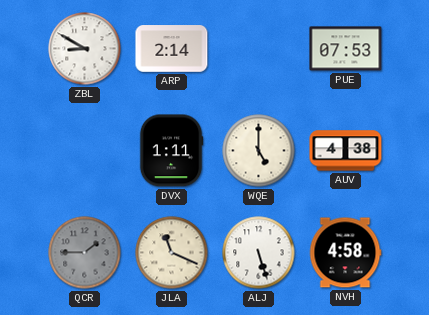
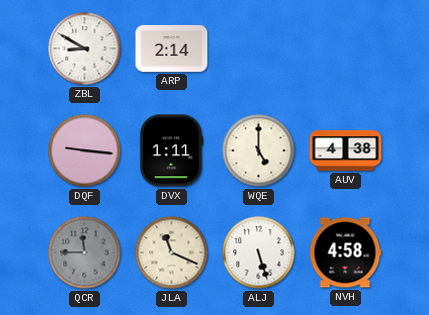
PUE: 07:53 -> none
DQF: none -> 9:16
QCR: 1:45 -> 11:45
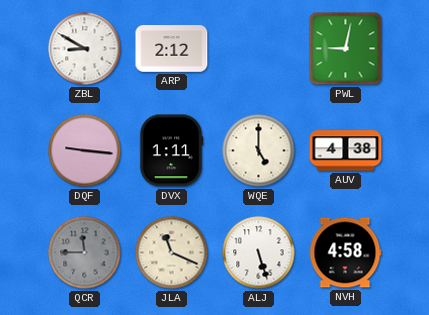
ARP: 2:14 -> 2:12
PWL: none -> 9:02
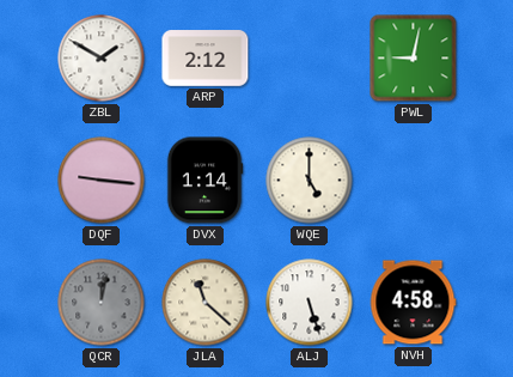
ZBL: 8:50 -> 1:50
DVX: 1:11 -> 1:14
AUV: 4:38 -> none
QCR: 11:45 -> 12:02
JLA: 11:19 -> 11:22
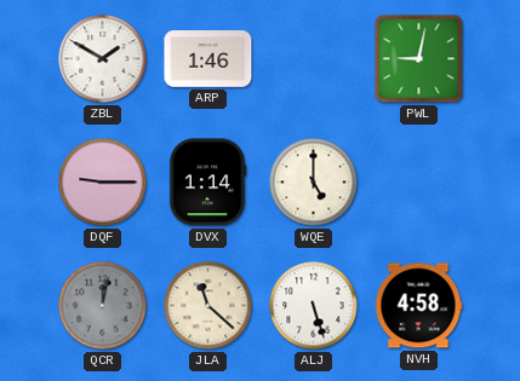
ARP: 2:12 -> 1:46
DQF: 9:16 -> 9:15
